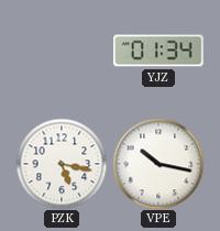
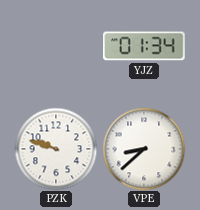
PZK: 5:17 -> 9:48
VPE: 10:17 -> 8:38
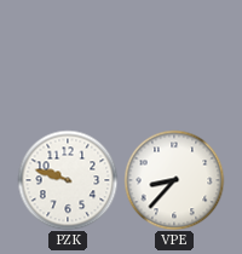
YJZ: 01:34 -> none
VPE: 8:38 -> 8:37
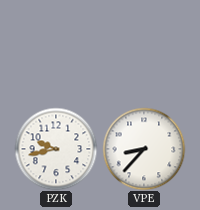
PZK: 9:48 -> 9:43
